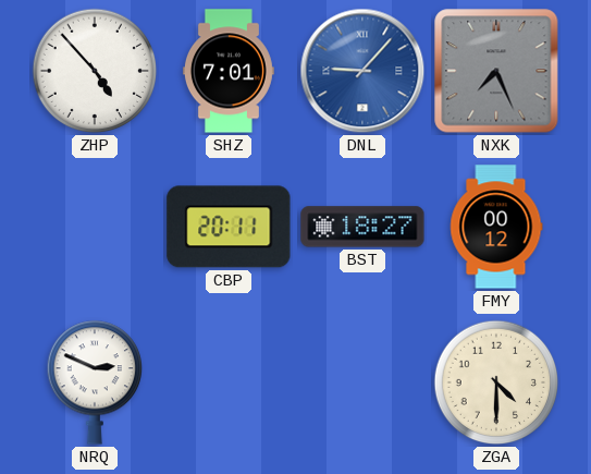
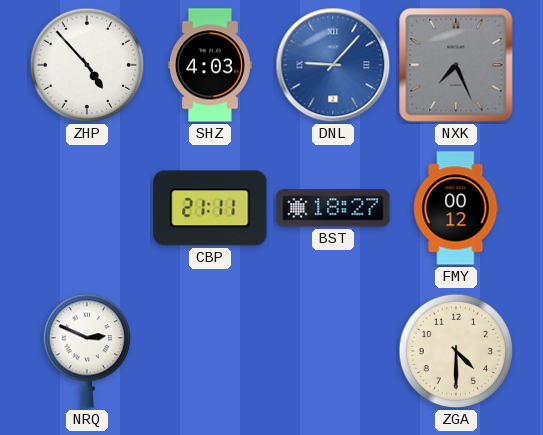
SHZ: 7:01 -> 4:03
CBP: 20:11 -> 21:11
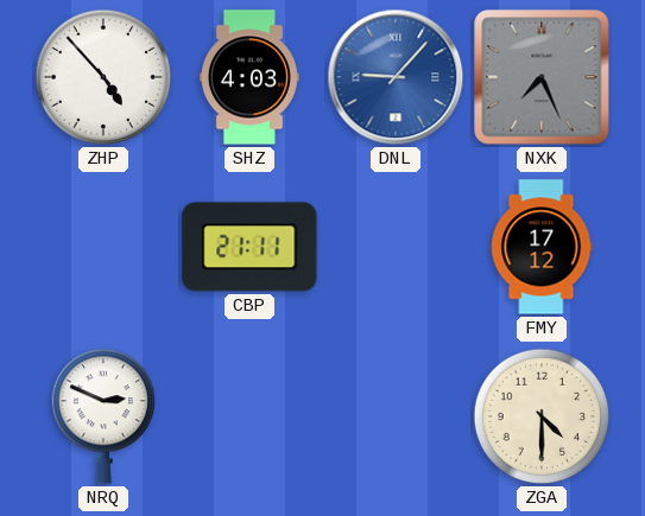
BST: 18:27 -> none
FMY: 00:12 -> 17:12
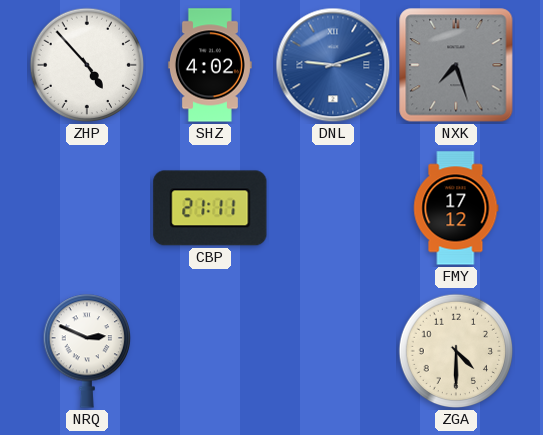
SHZ: 4:03 -> 4:02
DNL: 9:07 -> 9:12
NXK: 7:26 -> 7:27
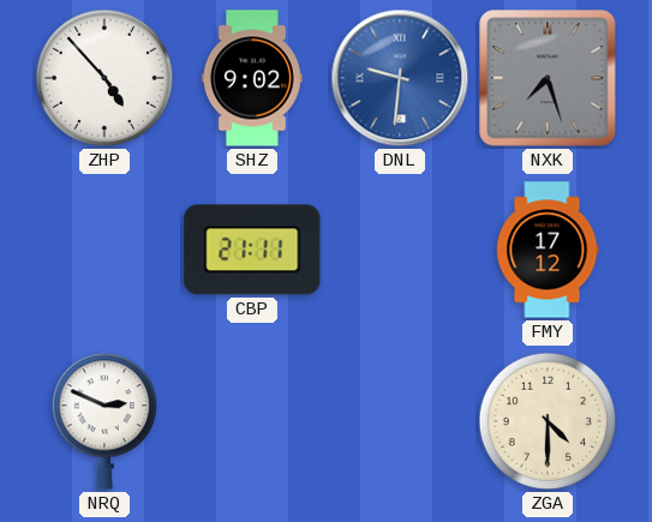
SHZ: 4:02 -> 9:02
DNL: 9:12 -> 9:31
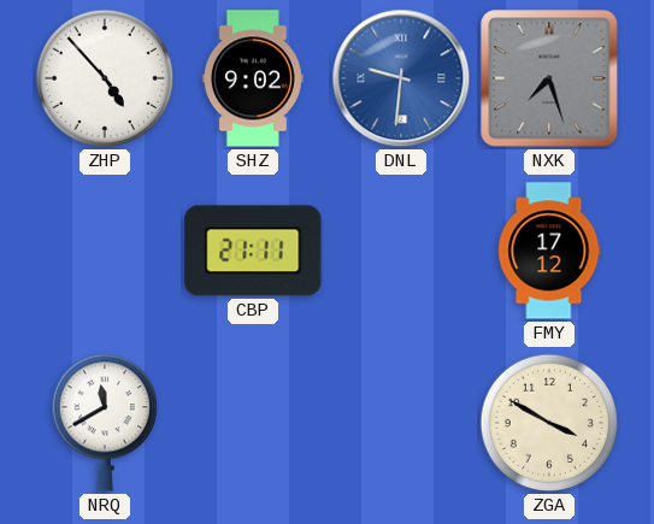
NRQ: 2:49 -> 11:40
ZGA: 4:30 -> 3:50
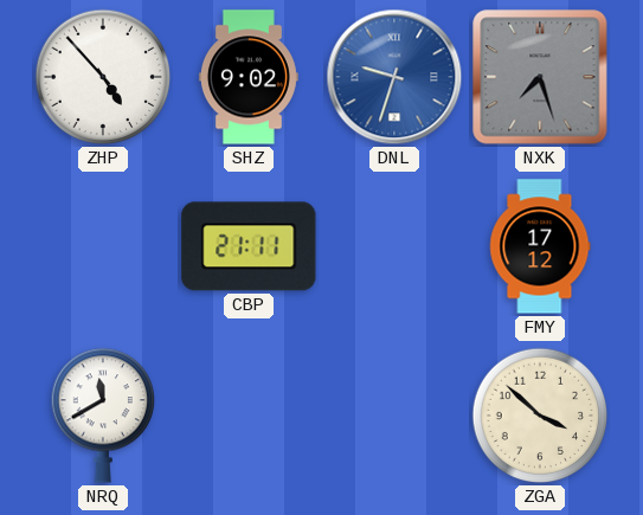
DNL: 9:31 -> 9:33
ZGA: 3:50 -> 3:52
